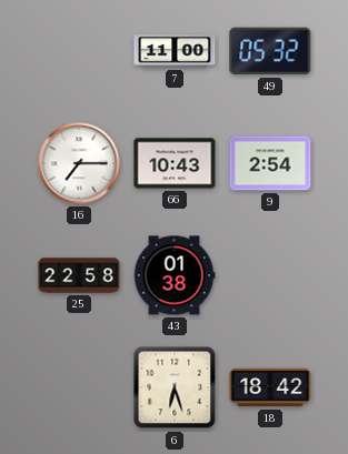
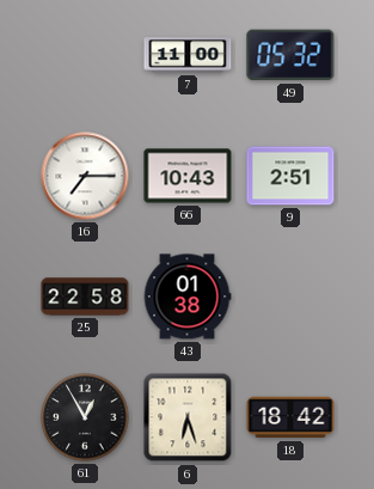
9: 2:54 -> 2:51
61: none -> 12:55
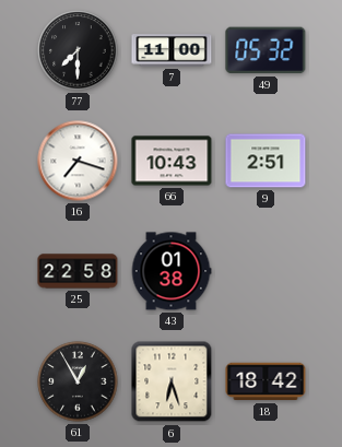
77: none -> 7:30
16: 7:15 -> 7:18
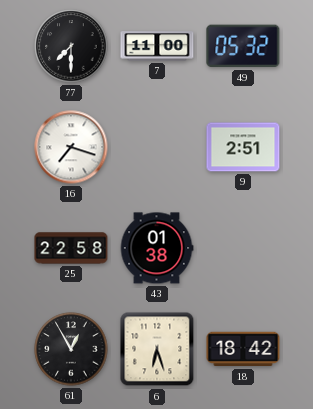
66: 10:43 -> none
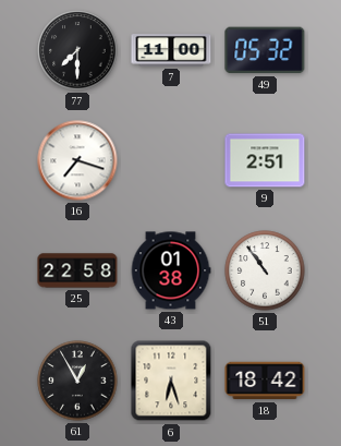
51: none -> 10:54
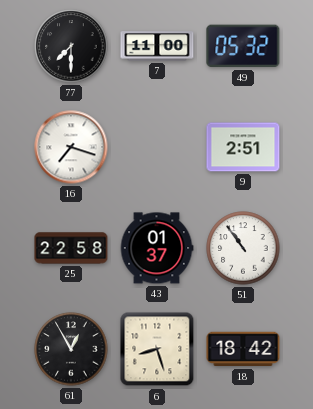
43: 01:38 -> 01:37
6: 6:27 -> 8:27
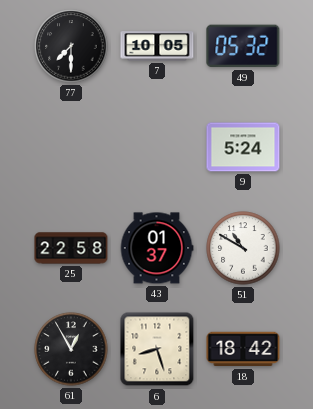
7: 11:00 -> 10:05
16: 7:18 -> none
9: 2:51 -> 5:24
51: 10:54 -> 10:50
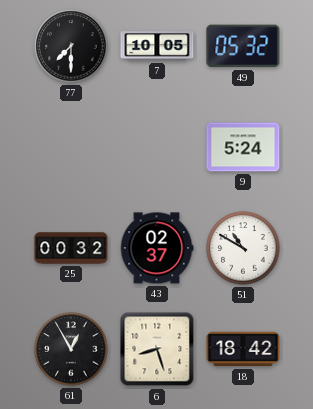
25: 22:58 -> 00:32
43: 01:37 -> 02:37
